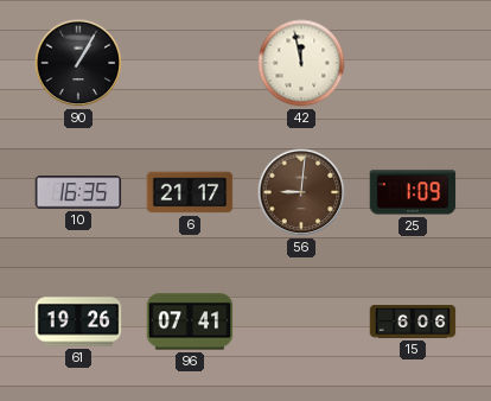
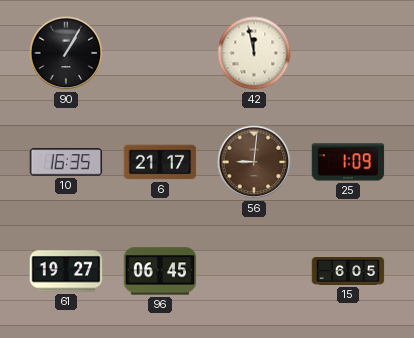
61: 19:26 -> 19:27
96: 07:41 -> 06:45
15: 6:06 -> 6:05
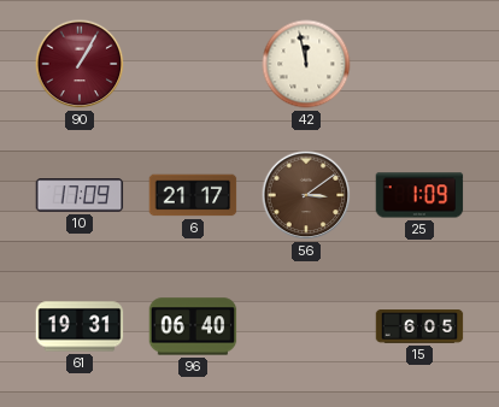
90 dial: black -> burgundy
10: 16:35 -> 17:09
56: 9:01 -> 3:09
61: 19:27 -> 19:31
96: 06:45 -> 06:40
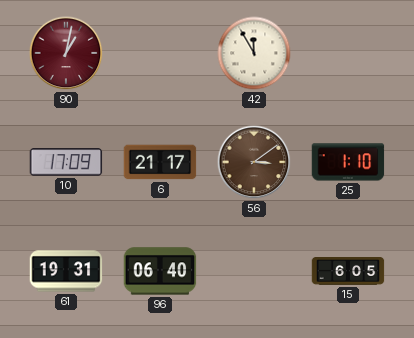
90: 1:05 -> 1:02
42: 11:58 -> 11:55
25: 1:09 -> 1:10
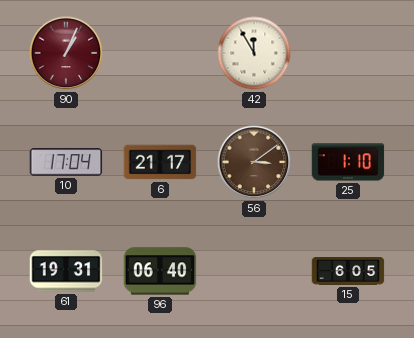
90: 1:02 -> 1:04
10: 17:09 -> 17:04
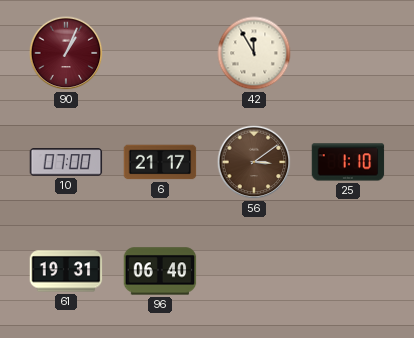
10: 17:04 -> 07:00
15: 6:05 -> none
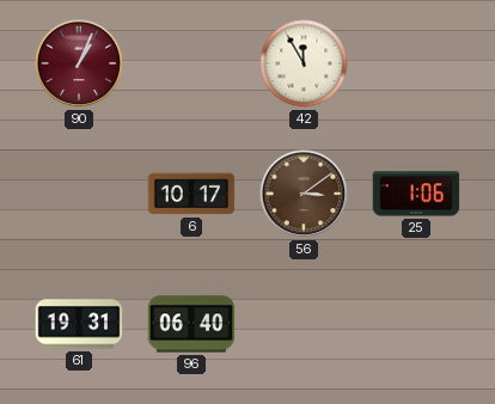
10: 07:00 -> none
6: 21:17 -> 10:17
25: 1:10 -> 1:06
